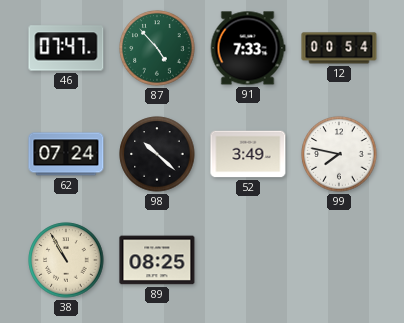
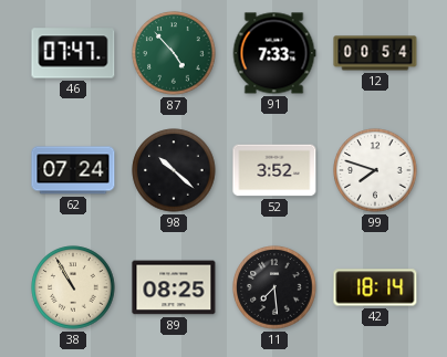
52: 3:49 -> 3:52
99: 7:47 -> 7:48
11: none -> 7:29
42: none -> 18:14
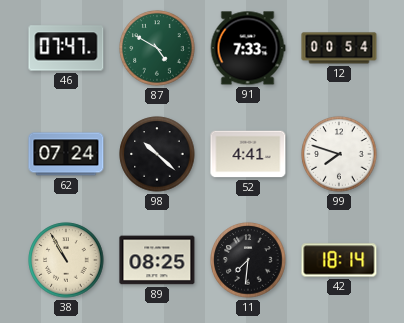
87: 4:53 -> 4:50
52: 3:52 -> 4:41
11: 7:29 -> 7:31
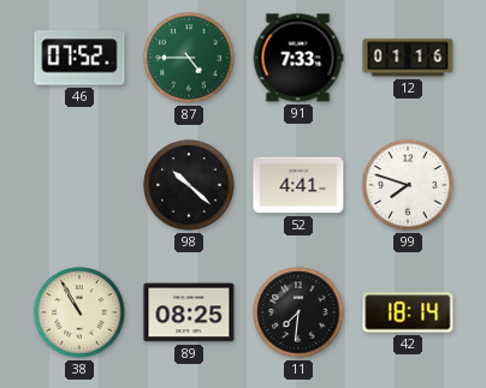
46: 07:47 -> 07:52
87: 4:50 -> 4:45
12: 00:54 -> 01:16
62: 07:24 -> none
